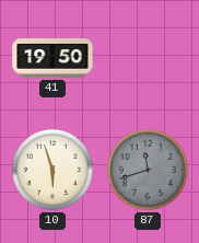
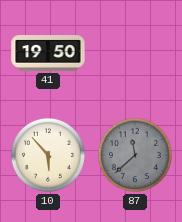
10: 5:57 -> 5:53
87: 11:42 -> 11:38
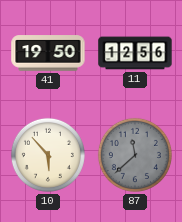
11: none -> 12:56
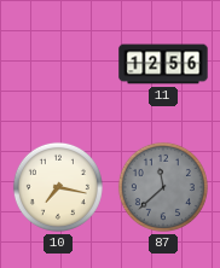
41: 19:50 -> none
10: 5:53 -> 7:17
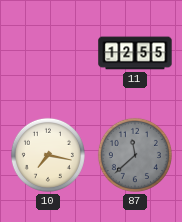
11: 12:56 -> 12:55
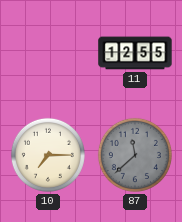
10: 7:17 -> 7:15
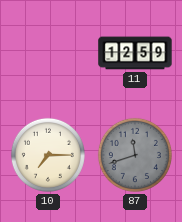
11: 12:55 -> 12:59
87: 11:38 -> 11:42
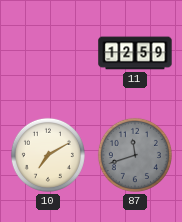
10: 7:15 -> 7:10
